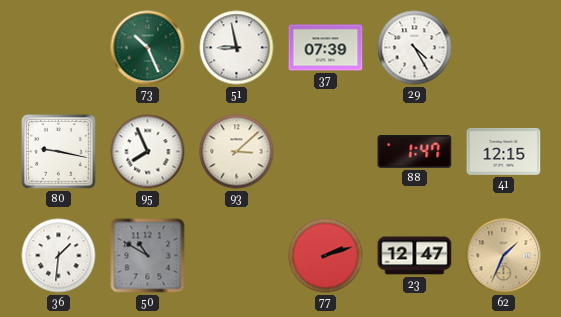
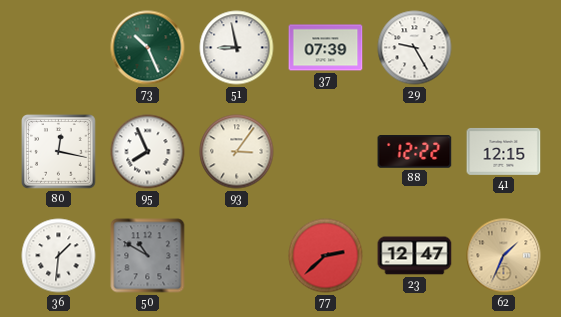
29: 4:25 -> 9:25
80: 9:17 -> 12:17
93: 3:08 -> 3:06
88: 1:47 -> 12:22
77: 2:12 -> 2:38
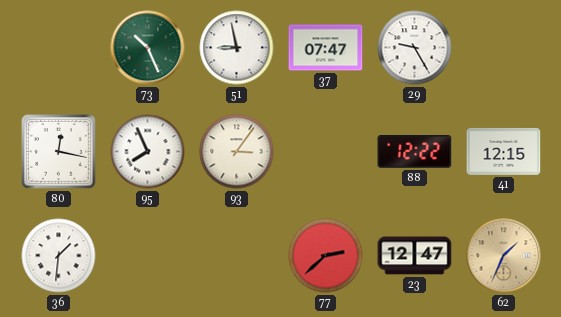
37: 07:39 -> 07:47
50: 10:50 -> none
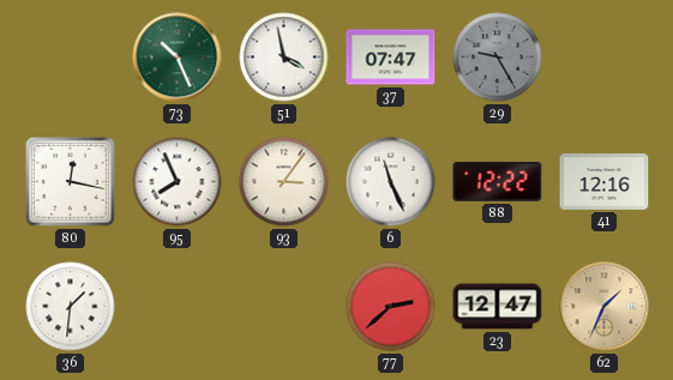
51: 8:58 -> 3:58
29 dial: white -> grey
6: none -> 11:26
41: 12:15 -> 12:16
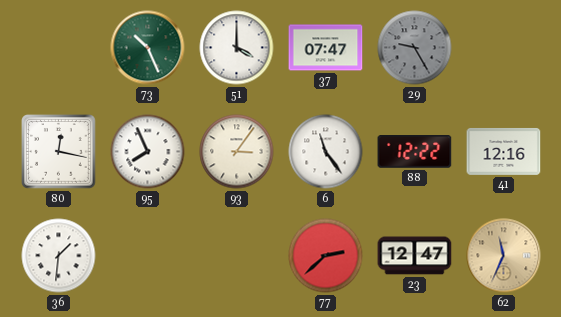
51: 3:58 -> 4:00
6: 11:26 -> 11:24
62: 1:34 -> 11:34
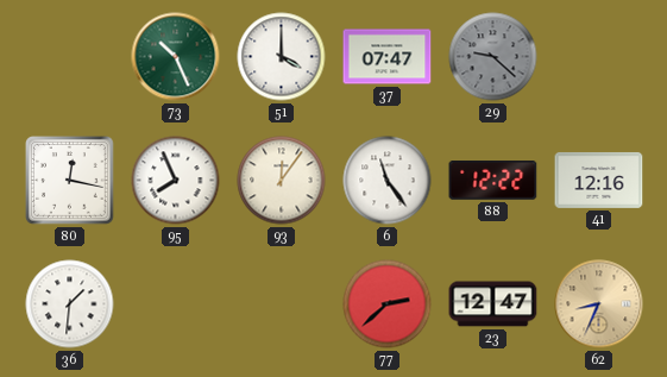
29: 9:25 -> 9:22
93: 3:06 -> 12:06
62: 11:34 -> 8:34
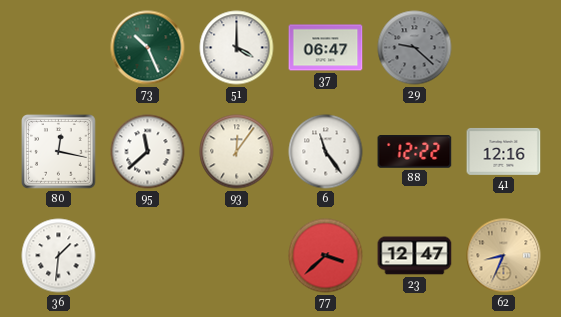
37: 07:47 -> 06:47
95: 7:56 -> 11:38
77: 2:38 -> 3:38
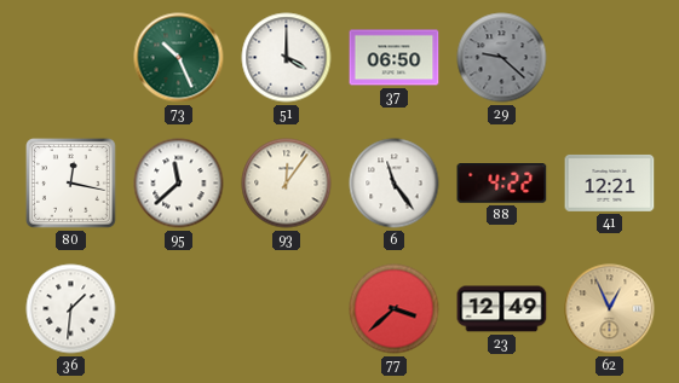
37: 06:47 -> 06:50
88: 12:22 -> 4:22
41: 12:16 -> 12:21
23: 12:47 -> 12:49
62: 8:34 -> 12:56
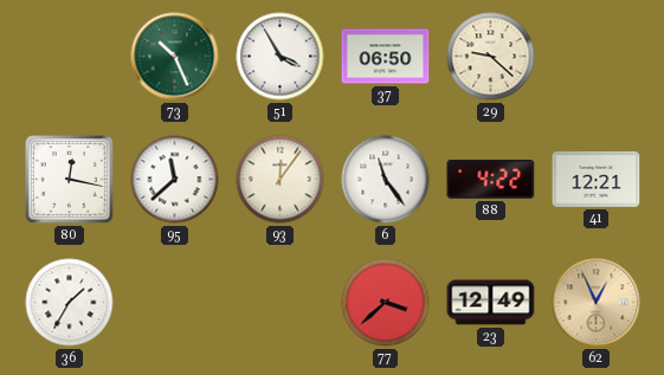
51: 4:00 -> 3:55
29 dial: grey -> cream
36: 1:31 -> 1:35
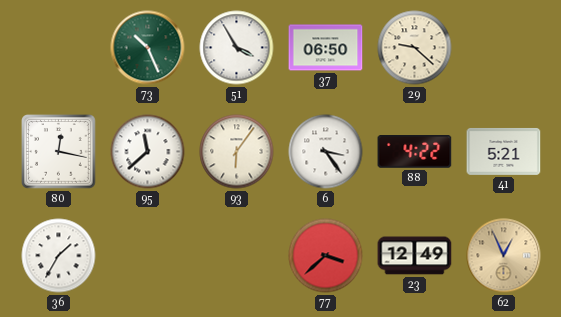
93: 12:06 -> 6:06
6: 11:24 -> 3:24
41: 12:21 -> 5:21
